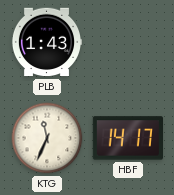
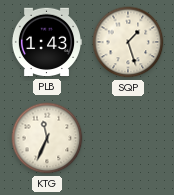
SQP: none -> 1:27
HBF: 14:17 -> none
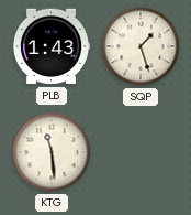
KTG: 11:34 -> 11:29
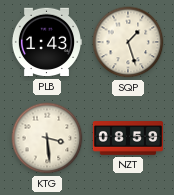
KTG: 11:29 -> 3:29
NZT: none -> 08:59
